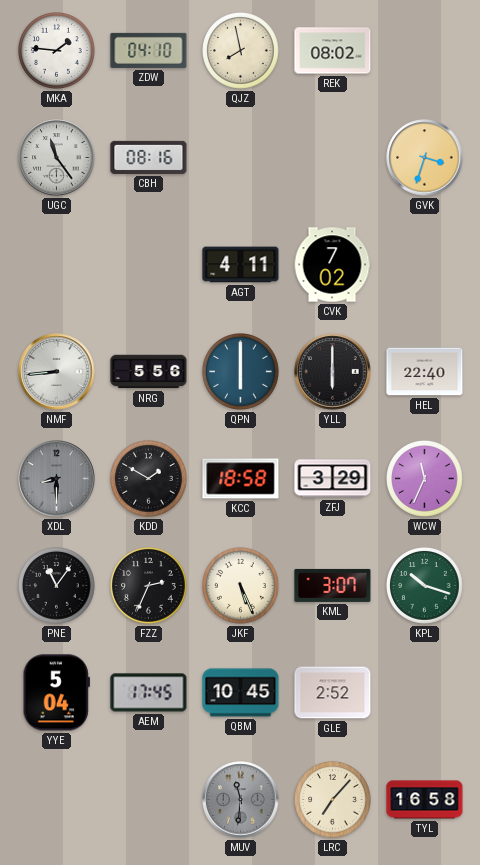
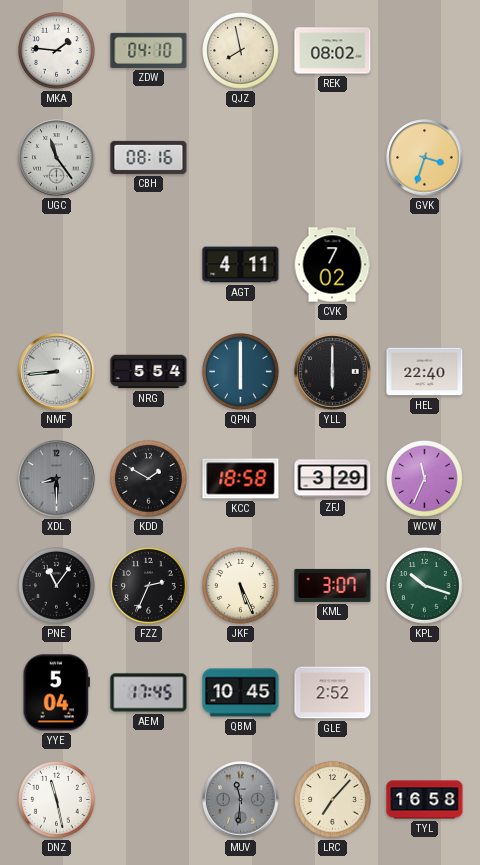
NRG: 5:56 -> 5:54
DNZ: none -> 11:28
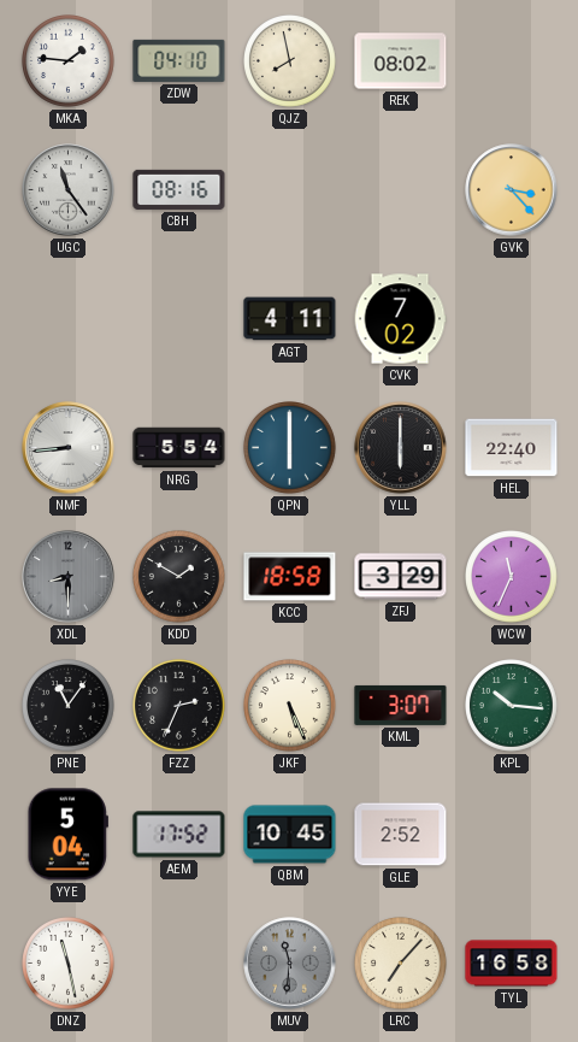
GVK: 3:33 -> 3:23
KPL: 10:18 -> 10:16
AEM: 17:45 -> 17:52
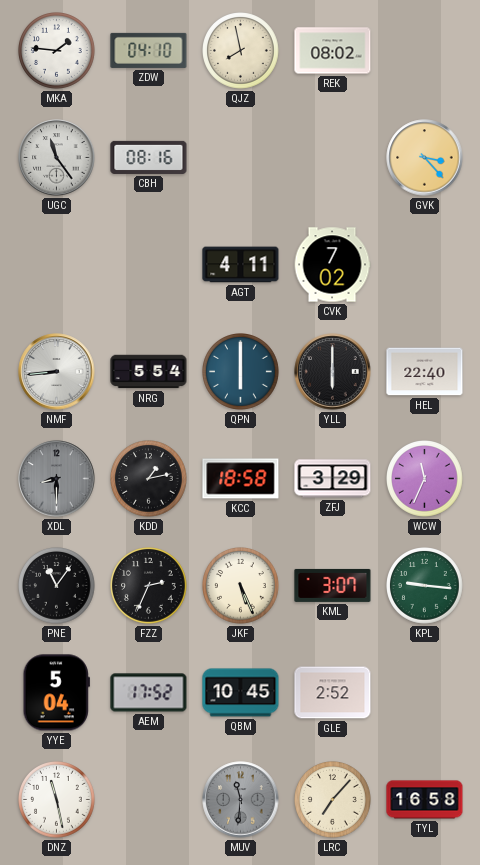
KDD: 1:50 -> 1:13
KPL: 10:16 -> 9:16
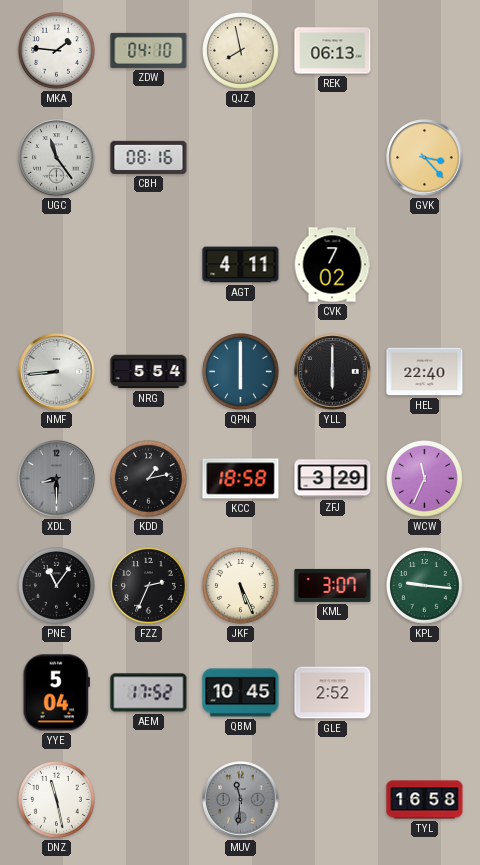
REK: 08:02 -> 06:13
LRC: 7:07 -> none
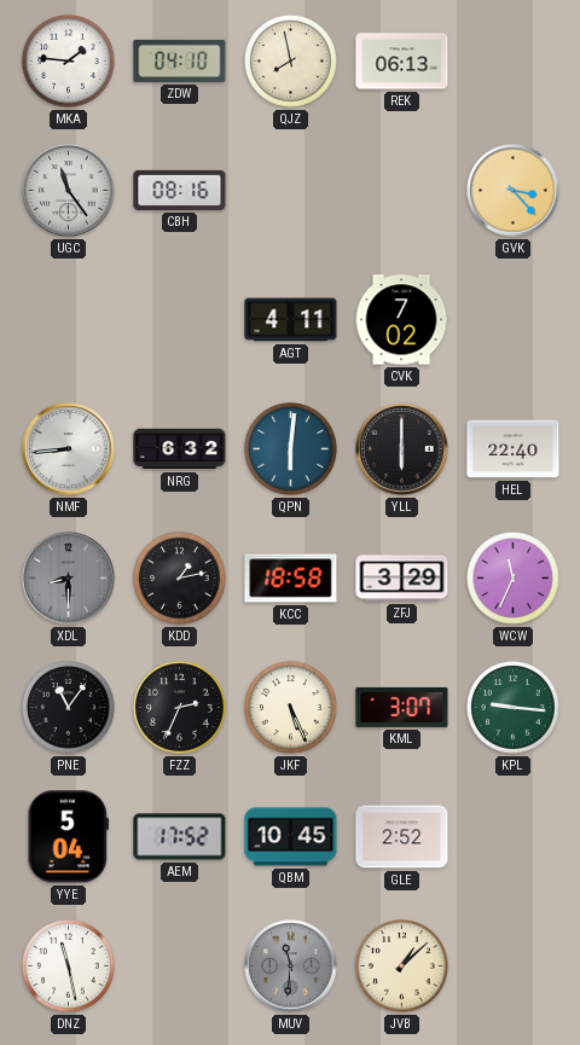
NRG: 5:54 -> 6:32
QPN: 6:00 -> 6:01
JVB: none -> 1:08
TYL: 16:58 -> none
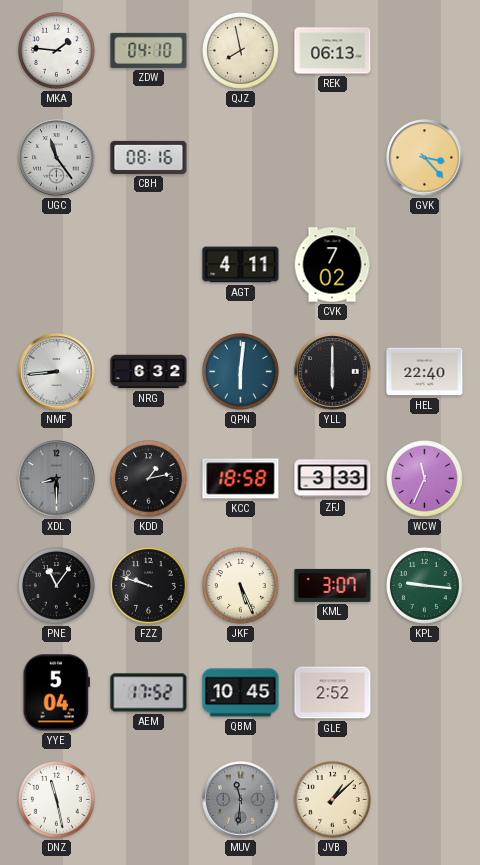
ZFJ: 3:29 -> 3:33
FZZ: 2:34 -> 9:48
